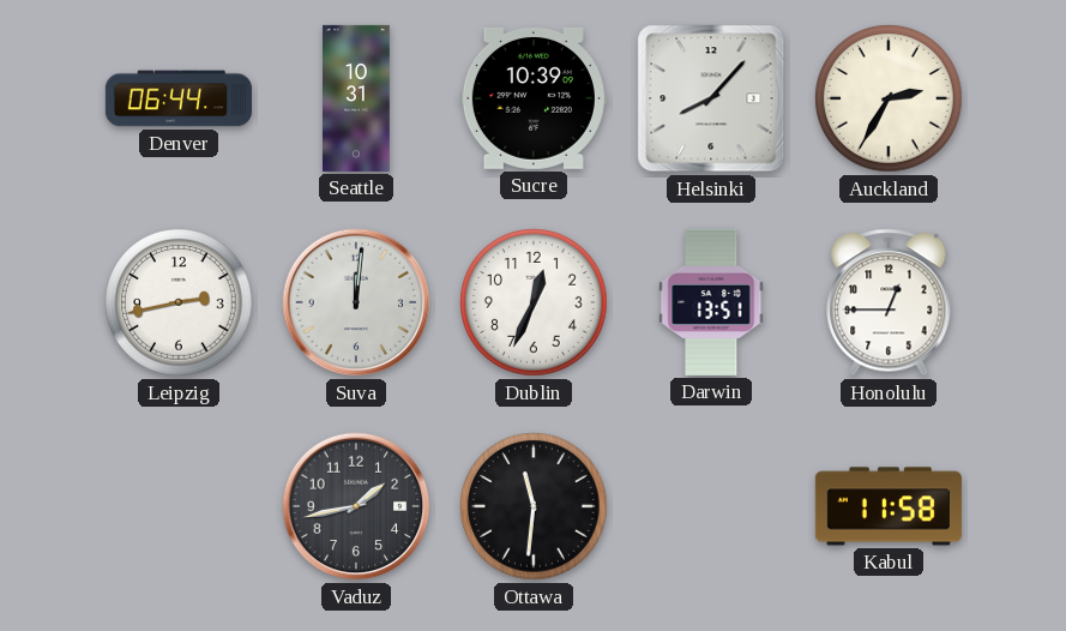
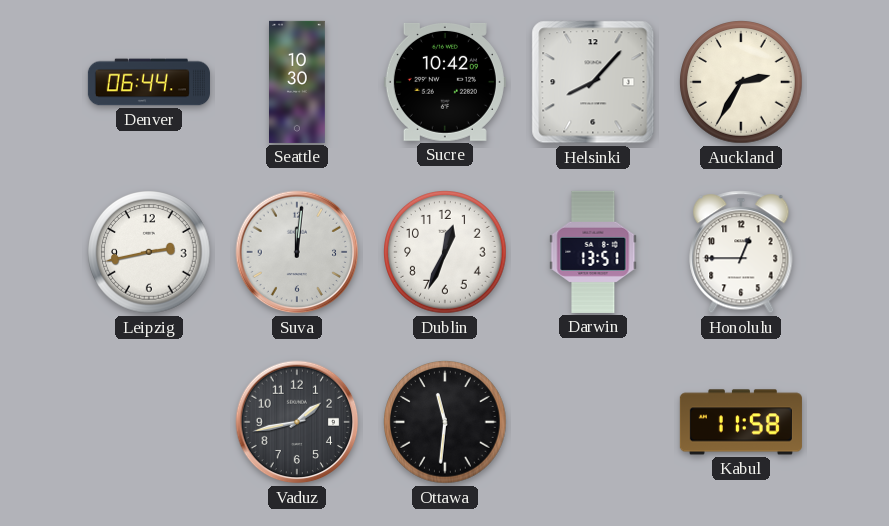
Seattle: 10:31 -> 10:30
Sucre: 10:39 -> 10:42
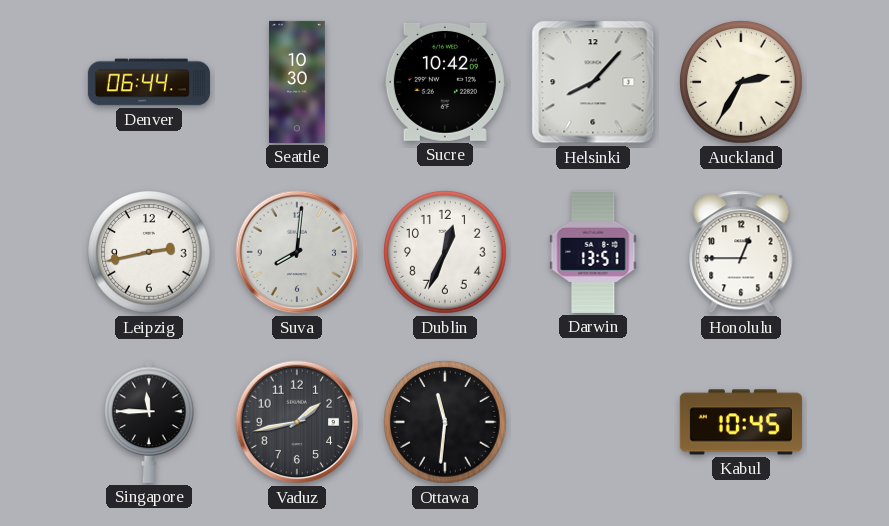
Suva: 12:01 -> 8:01
Singapore: none -> 11:45
Kabul: 11:58 -> 10:45
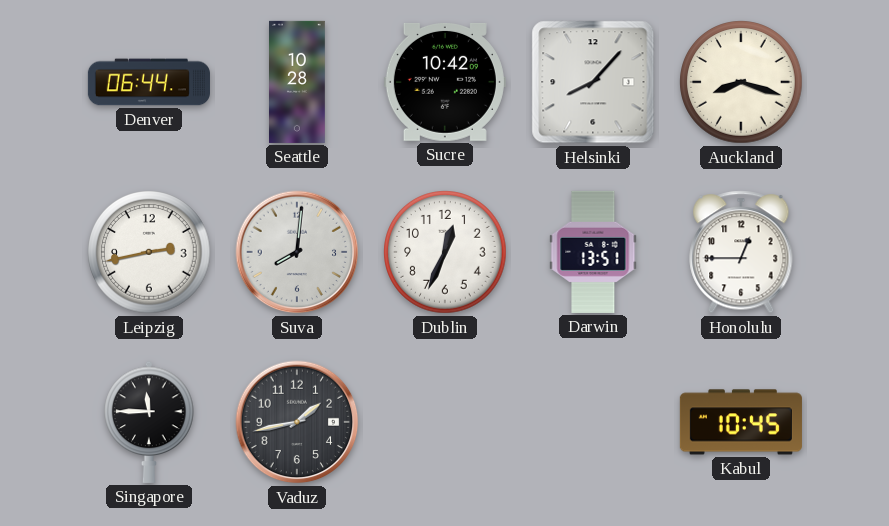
Seattle: 10:30 -> 10:28
Auckland: 2:35 -> 8:18
Ottawa: 11:31 -> none
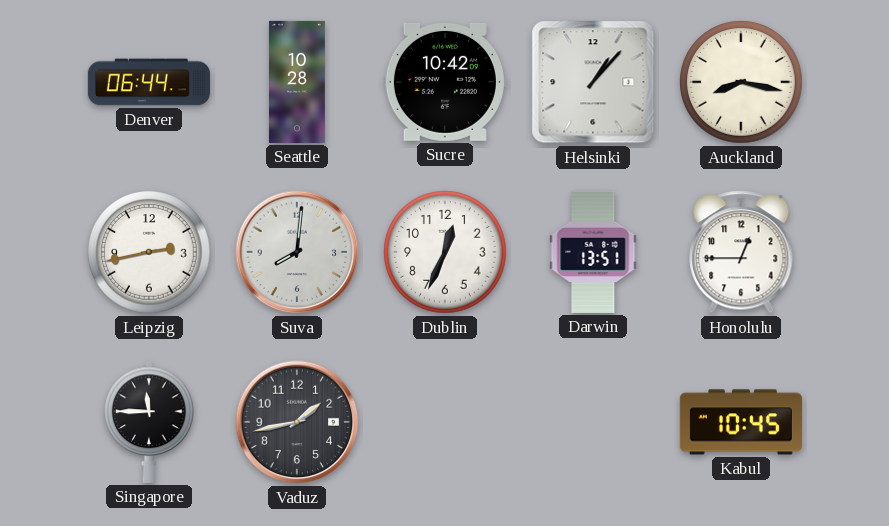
Helsinki: 8:07 -> 1:07
Auckland: 8:18 -> 8:17
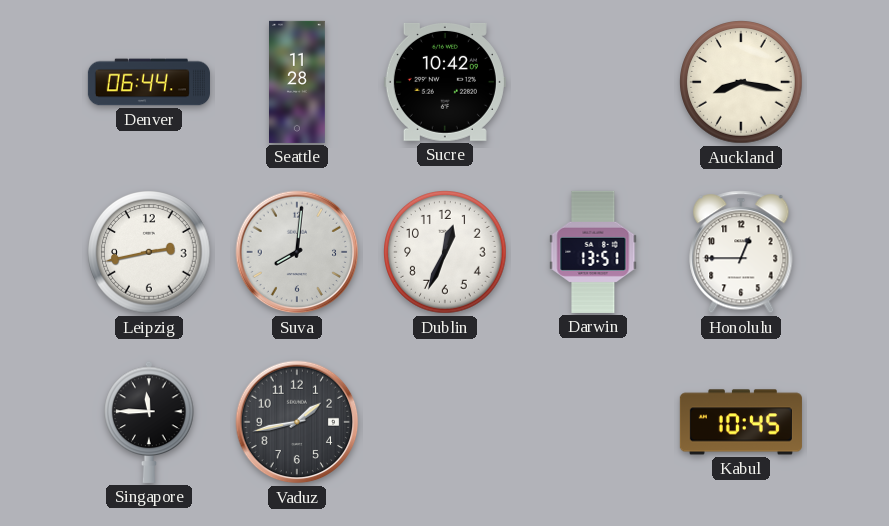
Seattle: 10:28 -> 11:28
Helsinki: 1:07 -> none
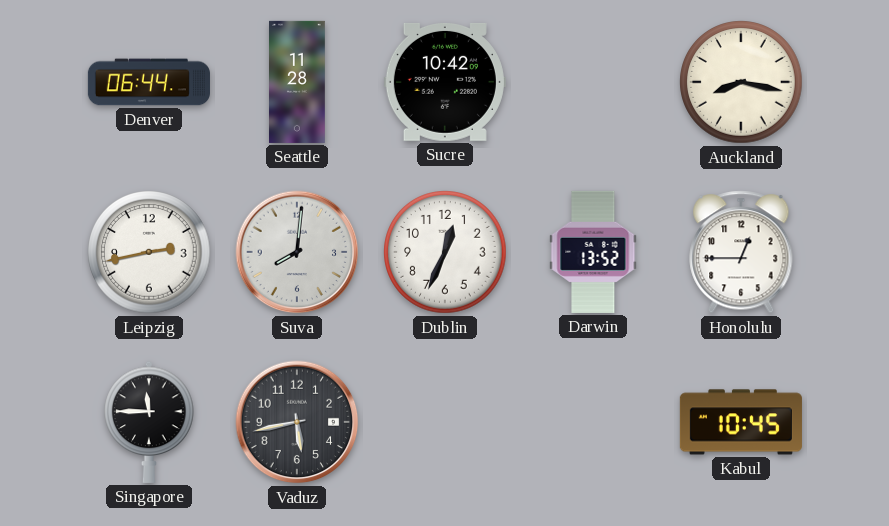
Darwin: 13:51 -> 13:52
Vaduz: 1:43 -> 5:43
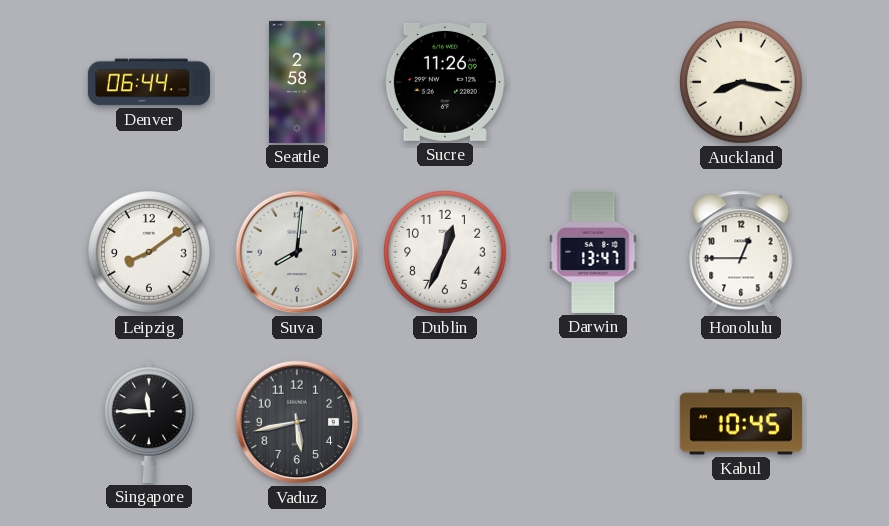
Seattle: 11:28 -> 2:58
Sucre: 10:42 -> 11:26
Leipzig: 2:43 -> 8:09
Darwin: 13:52 -> 13:47
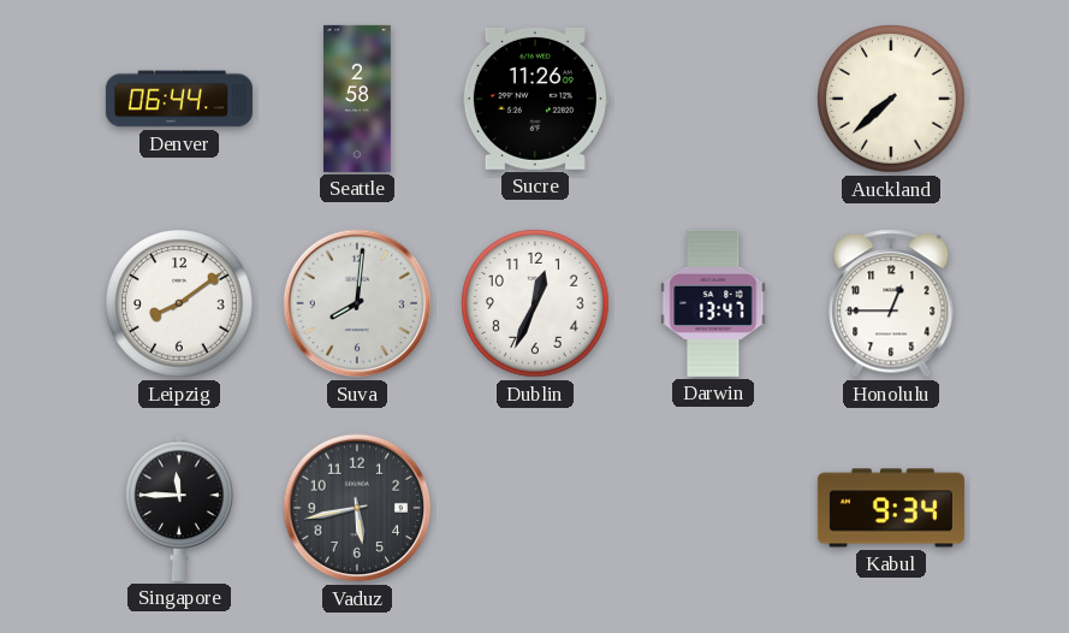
Auckland: 8:17 -> 7:38
Kabul: 10:45 -> 9:34
